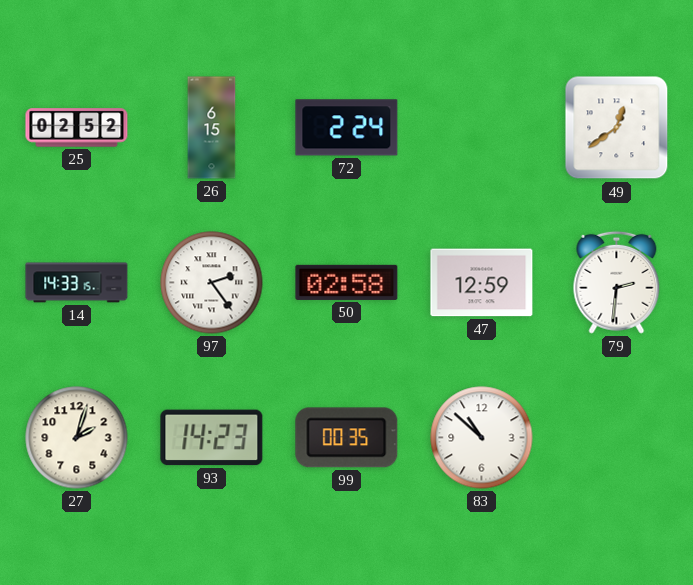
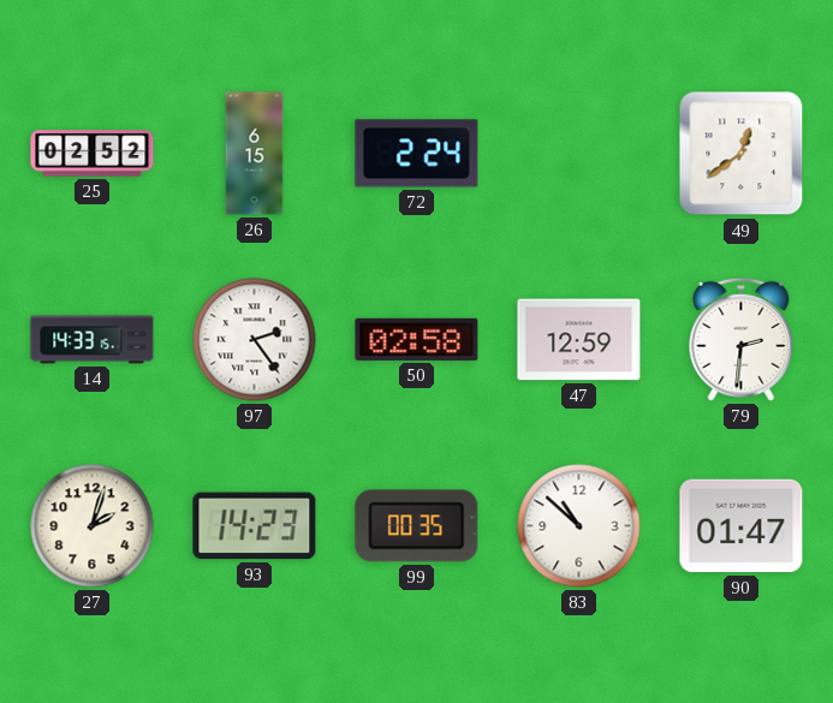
90: none -> 01:47
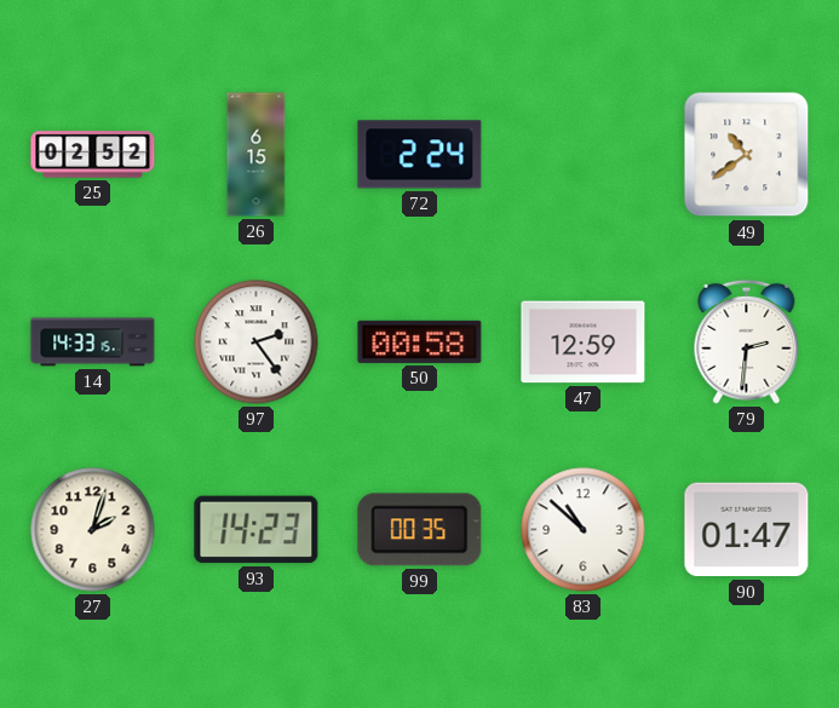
49: 12:39 -> 10:39
50: 02:58 -> 00:58
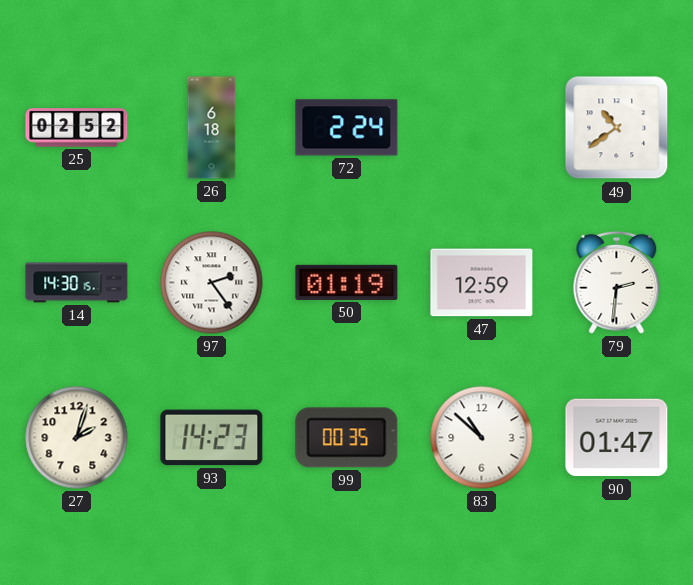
26: 6:15 -> 6:18
14: 14:33 -> 14:30
50: 00:58 -> 01:19
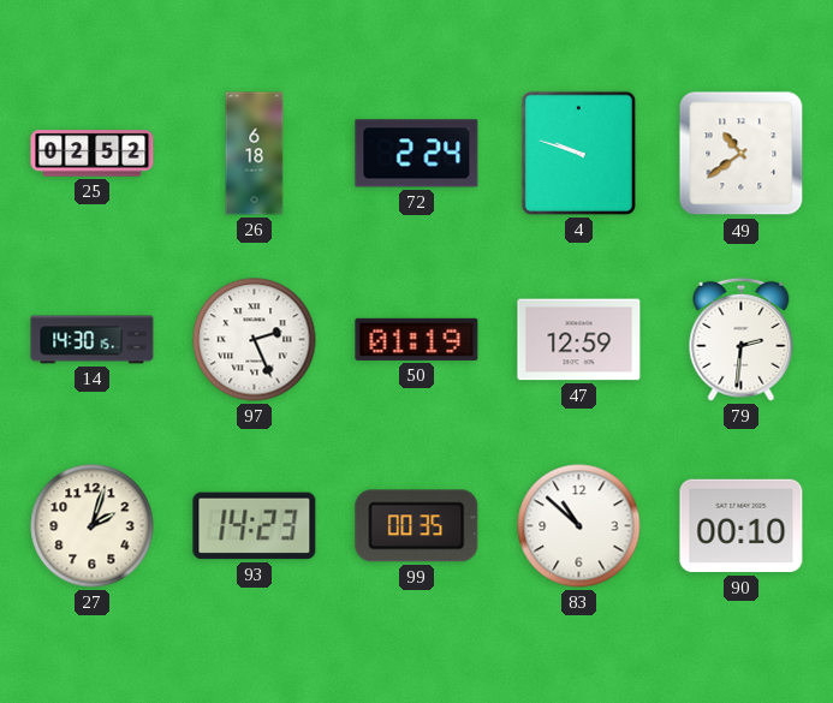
4: none -> 9:48
97: 2:24 -> 2:26
90: 01:47 -> 00:10
